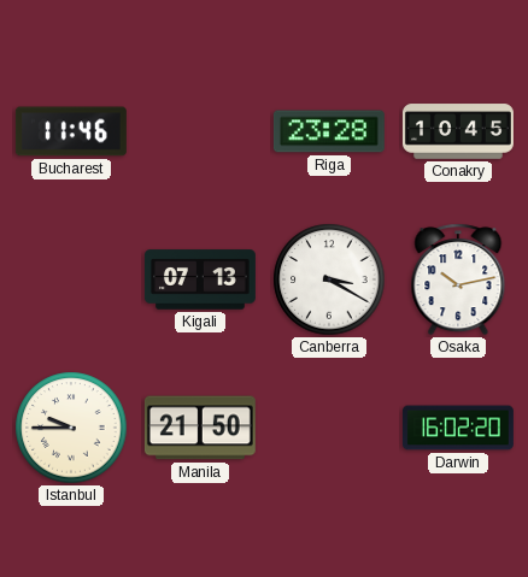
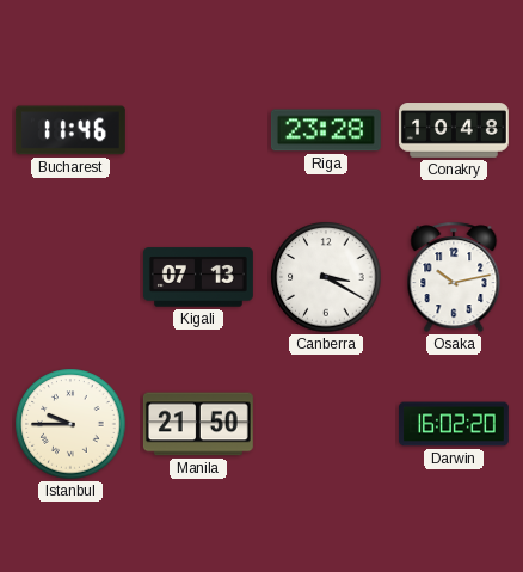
Conakry: 10:45 -> 10:48
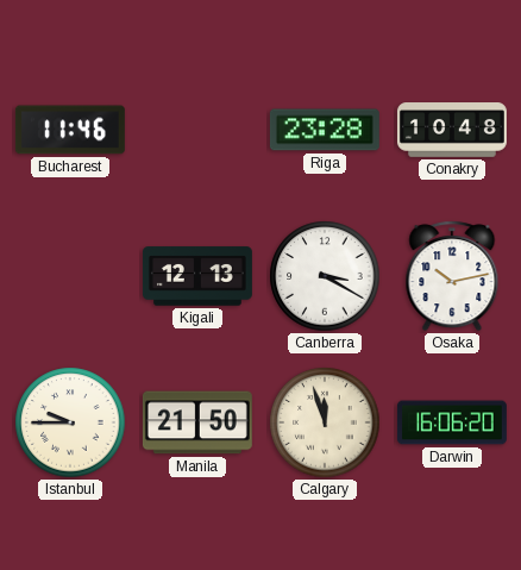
Kigali: 07:13 -> 12:13
Calgary: none -> 11:57
Darwin: 16:02 -> 16:06
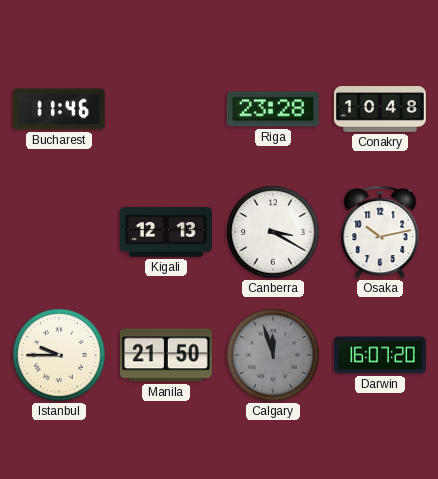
Calgary dial: cream -> grey
Darwin: 16:06 -> 16:07
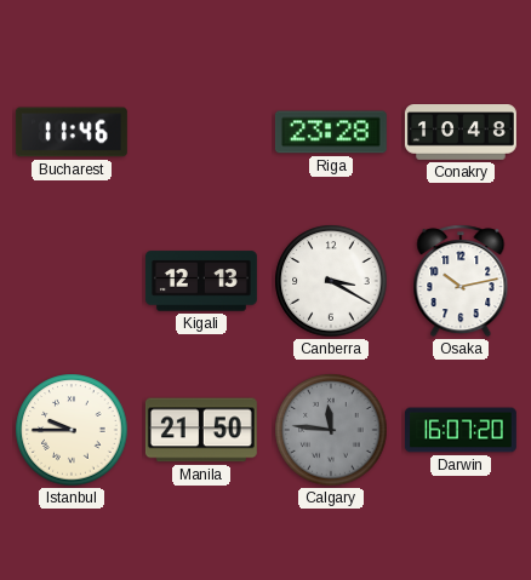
Calgary: 11:57 -> 11:46
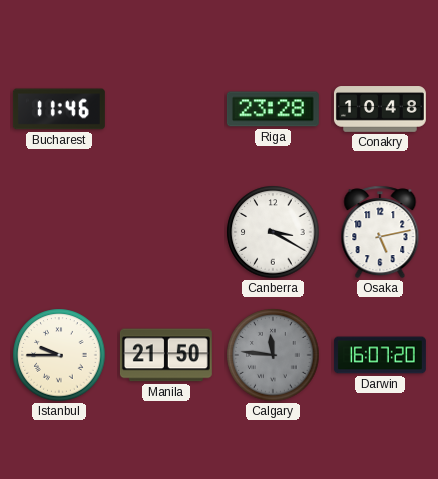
Kigali: 12:13 -> none
Osaka: 10:13 -> 5:13
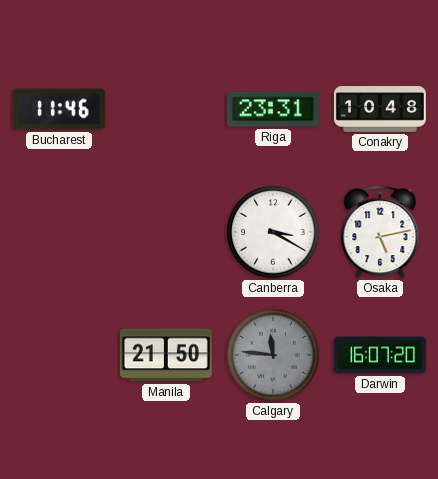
Riga: 23:28 -> 23:31
Istanbul: 9:45 -> none
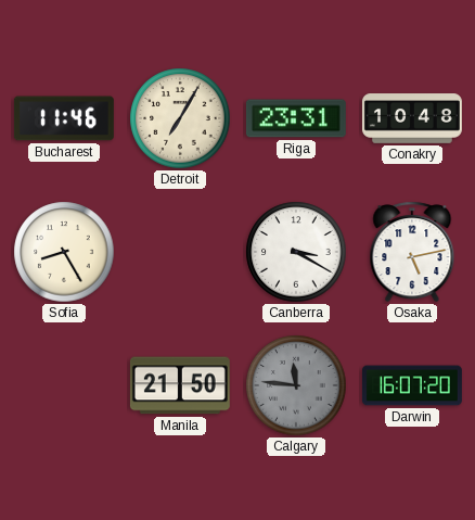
Detroit: none -> 7:05
Sofia: none -> 8:25
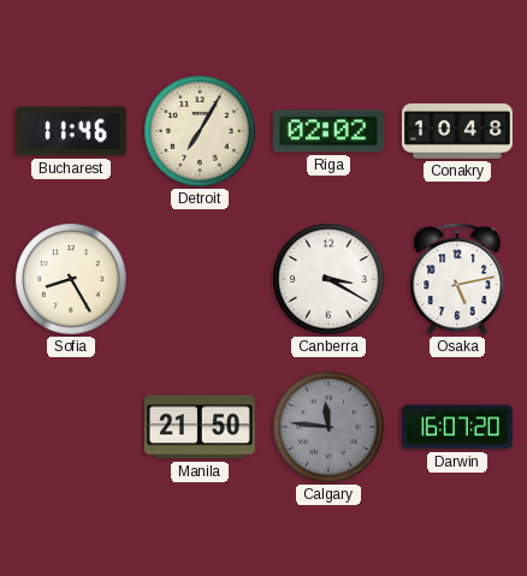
Riga: 23:31 -> 02:02
